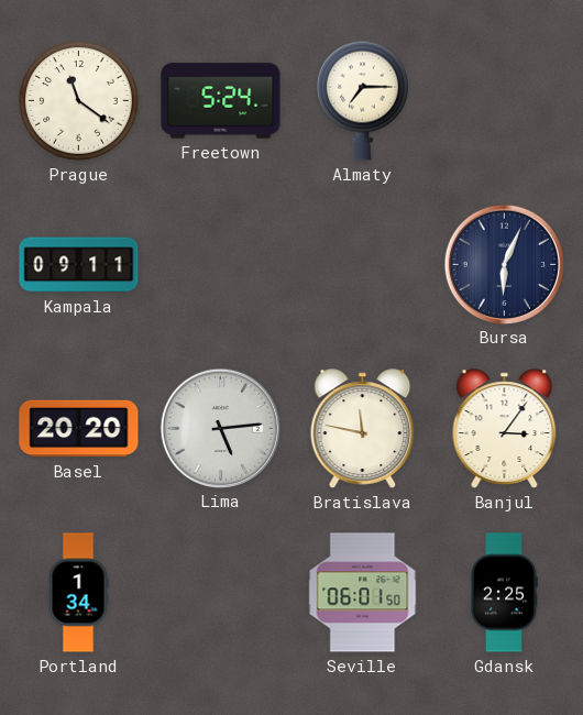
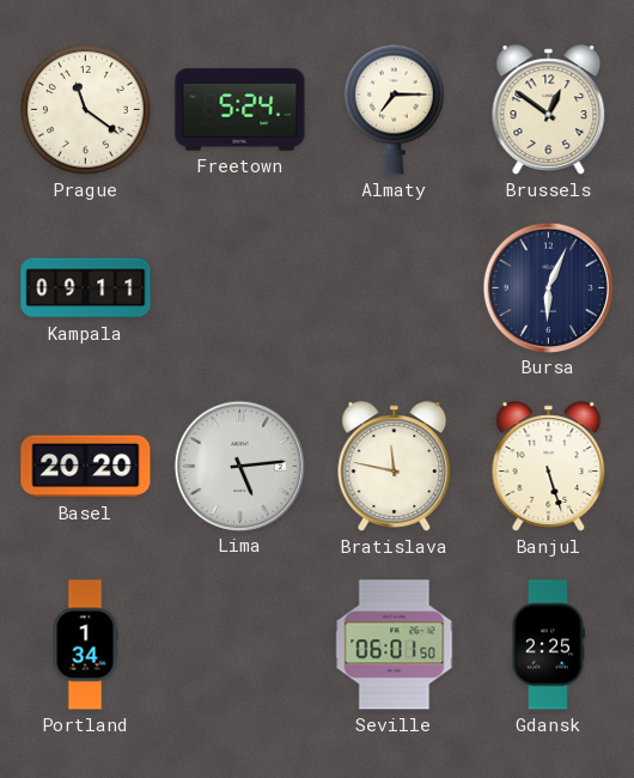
Brussels: none -> 12:51
Banjul: 3:06 -> 5:27
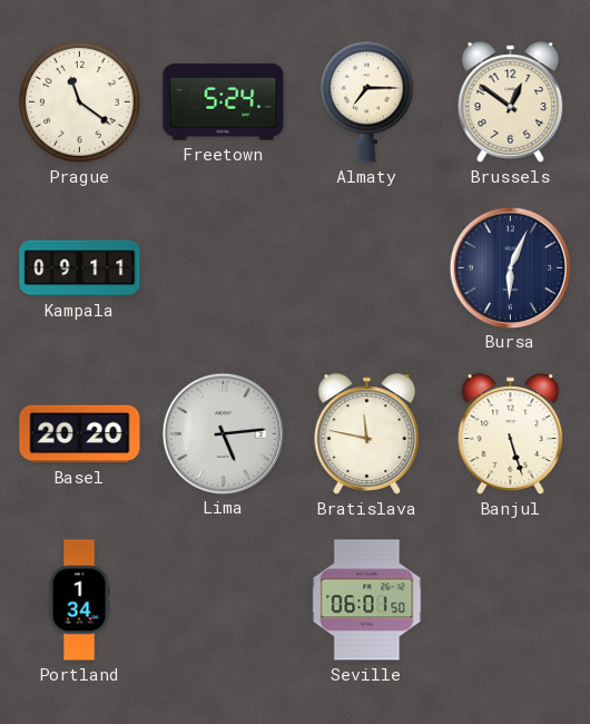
Gdansk: 2:25 -> none
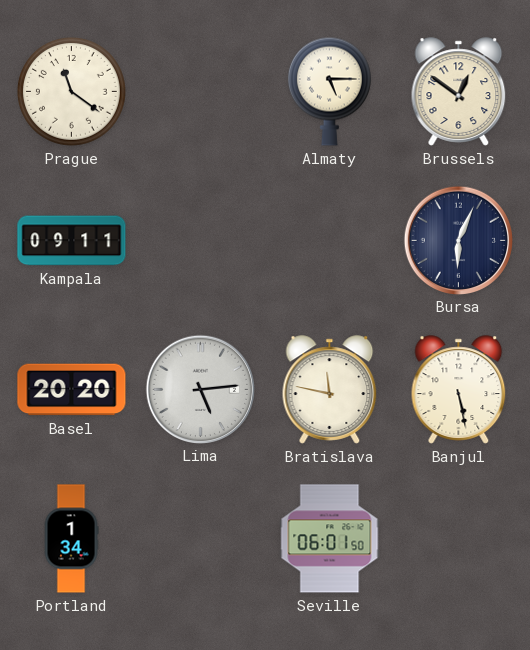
Freetown: 5:24 -> none
Almaty: 7:15 -> 5:15
Banjul: 5:27 -> 5:28
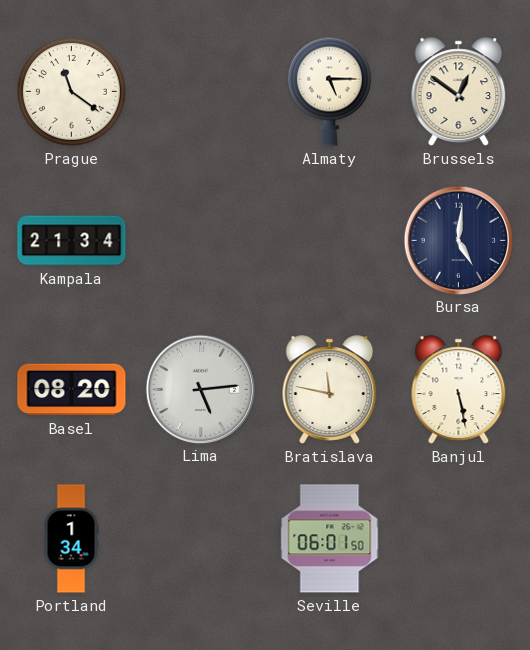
Kampala: 09:11 -> 21:34
Bursa: 6:04 -> 5:01
Basel: 20:20 -> 08:20
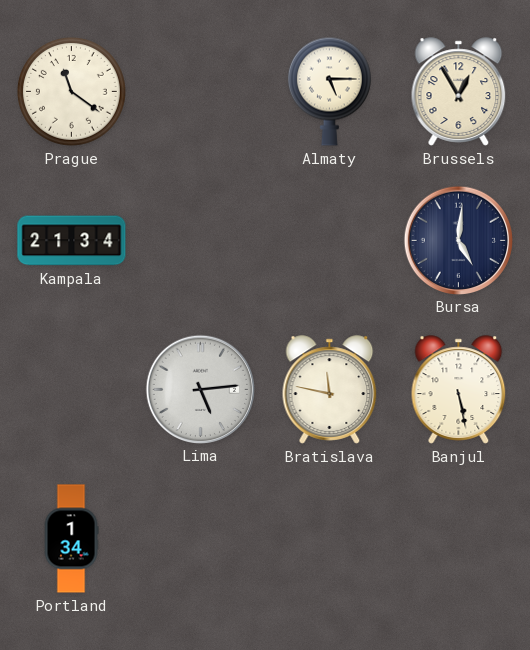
Brussels: 12:51 -> 12:55
Basel: 08:20 -> none
Seville: 06:01 -> none
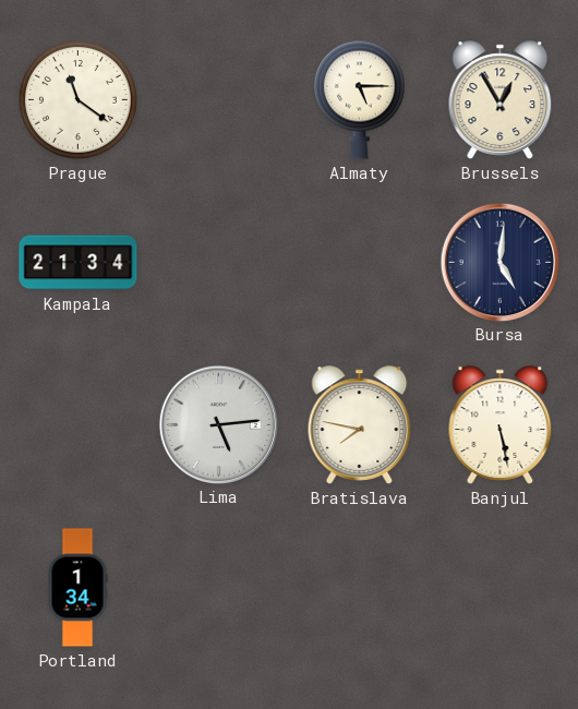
Bratislava: 11:47 -> 7:47
